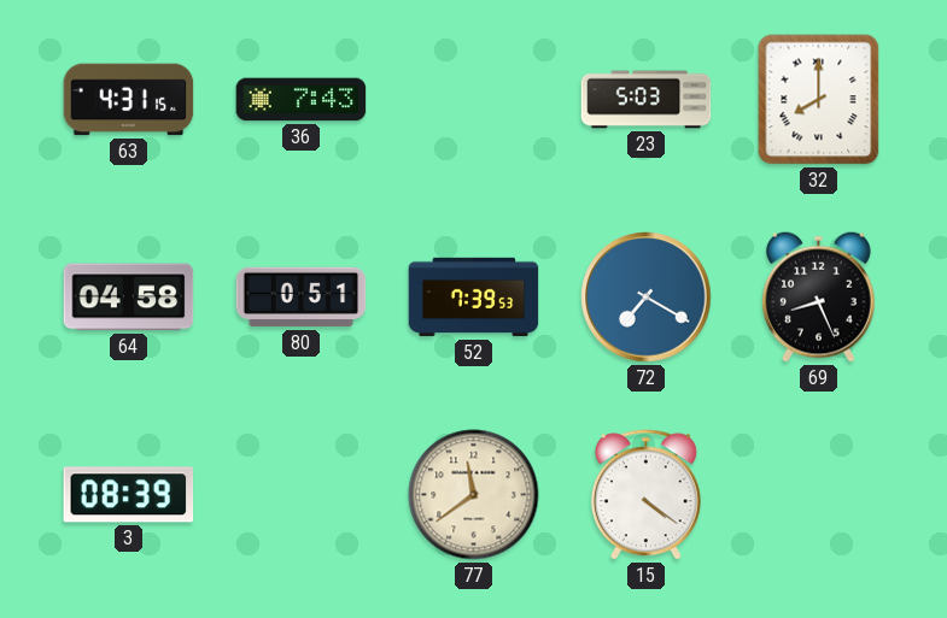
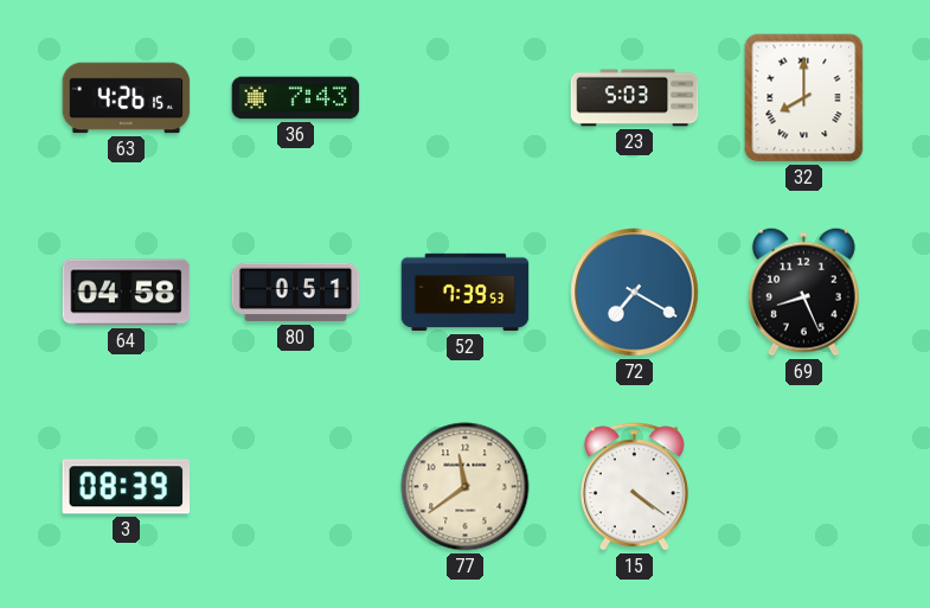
63: 4:31 -> 4:26
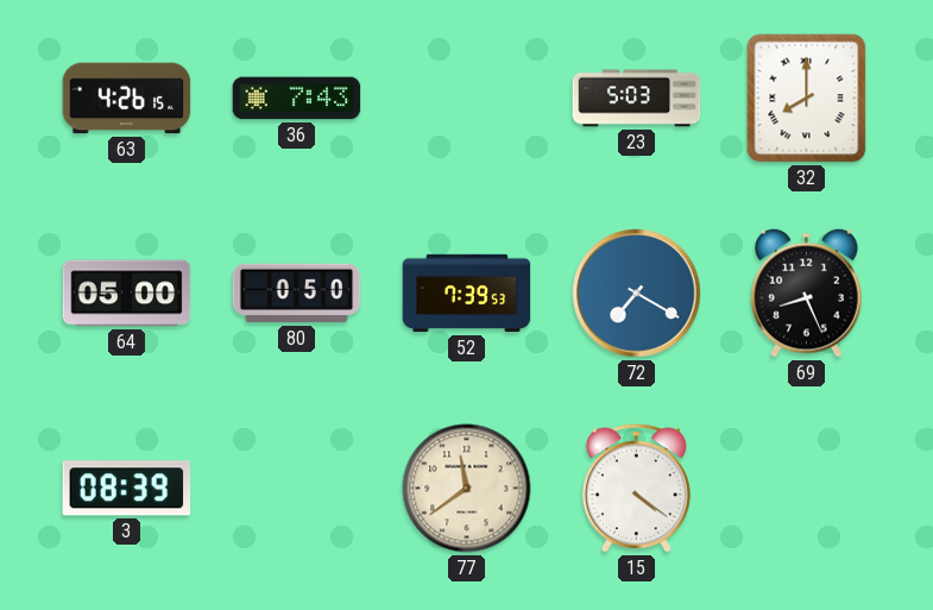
64: 04:58 -> 05:00
80: 0:51 -> 0:50
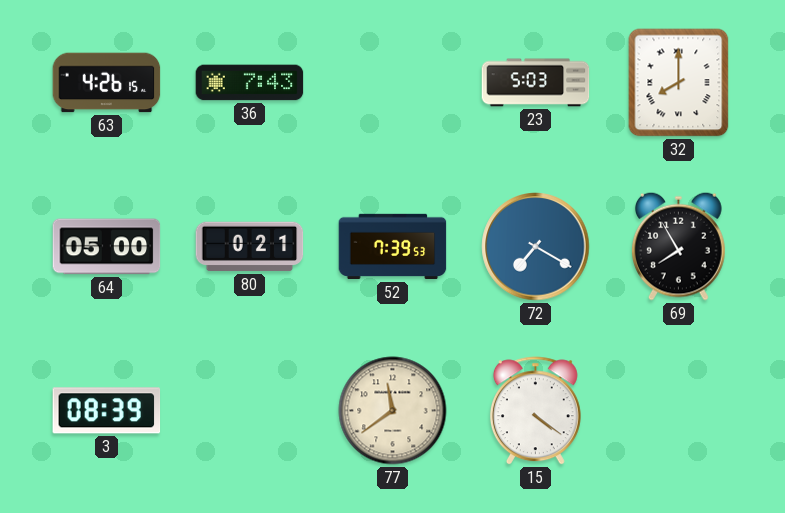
80: 0:50 -> 0:21
69: 8:26 -> 7:55
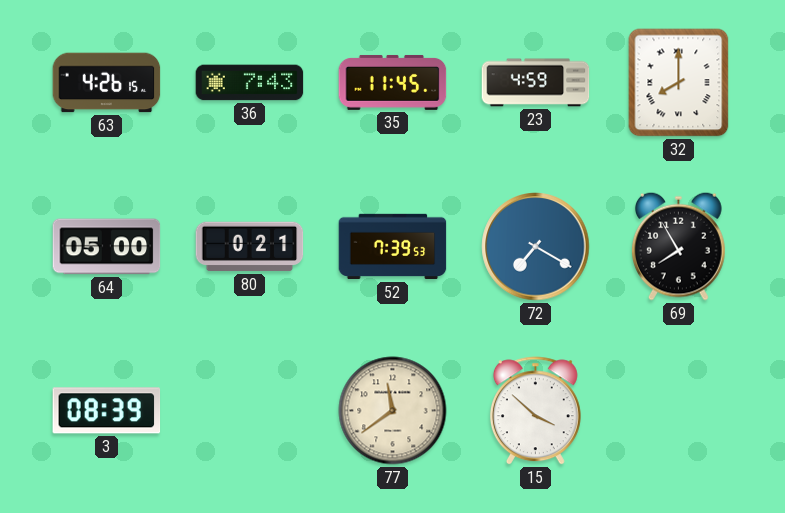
35: none -> 11:45
23: 5:03 -> 4:59
15: 4:21 -> 3:52
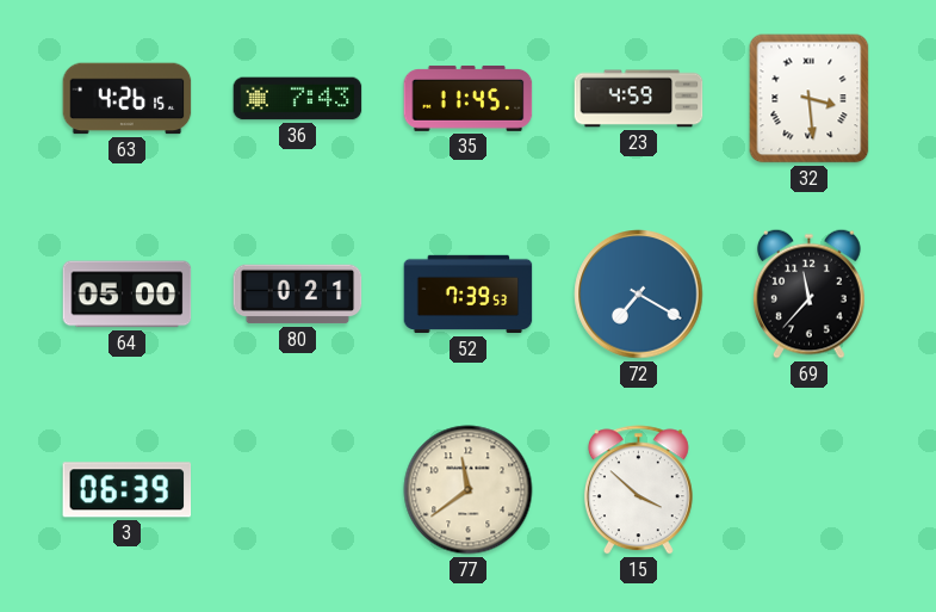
32: 8:00 -> 3:29
69: 7:55 -> 11:37
3: 08:39 -> 06:39
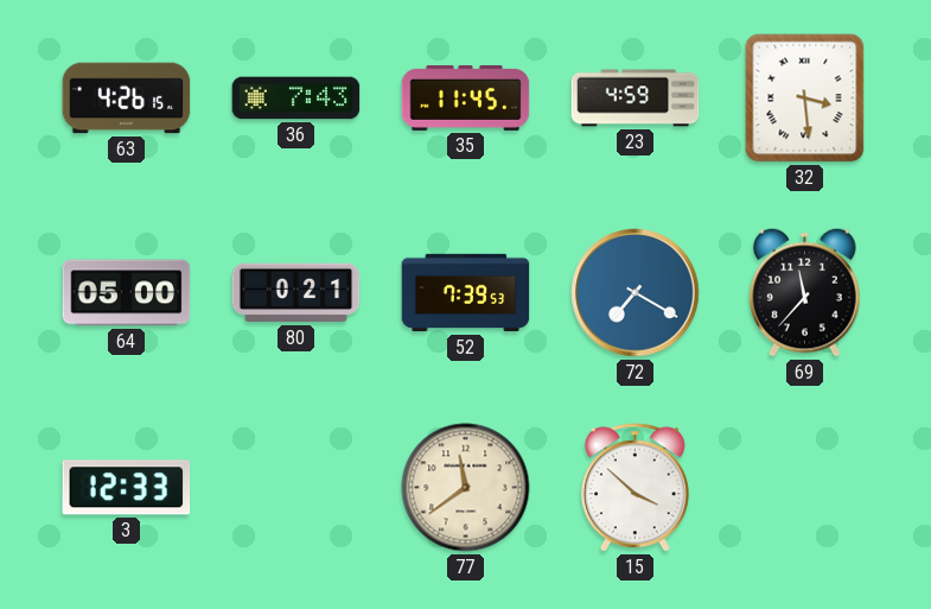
3: 06:39 -> 12:33
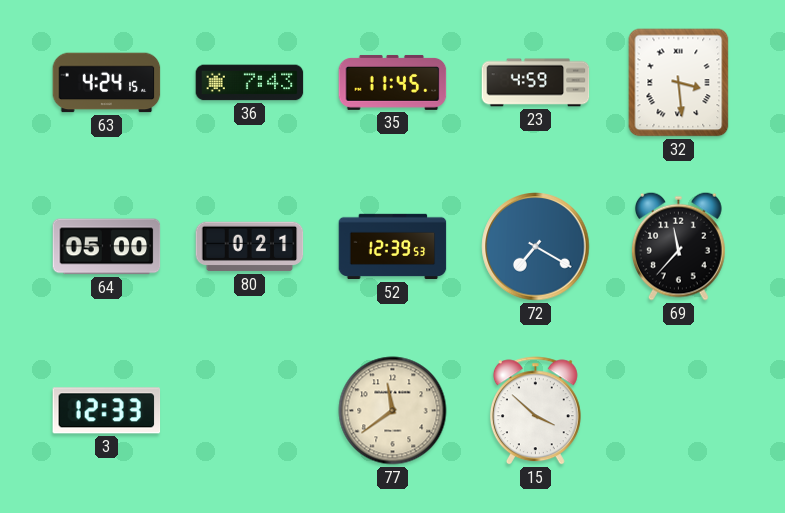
63: 4:26 -> 4:24
52: 7:39 -> 12:39
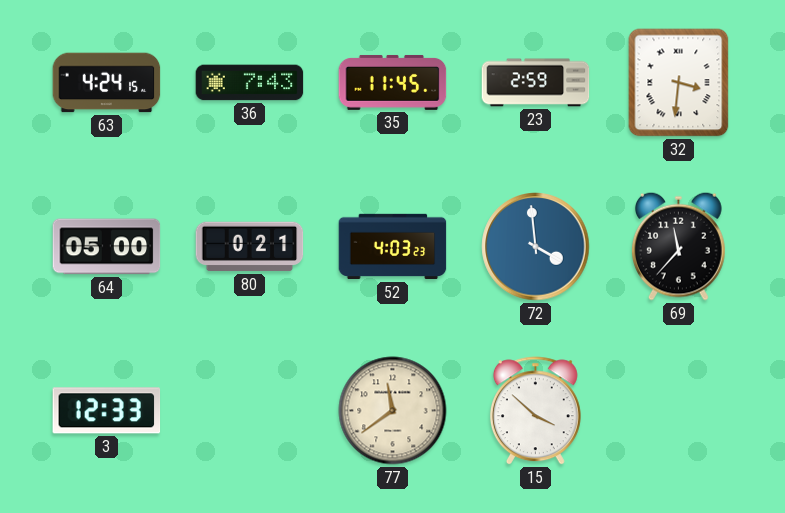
23: 4:59 -> 2:59
32: 3:29 -> 3:31
52: 12:39 -> 4:03
72: 7:20 -> 3:59
